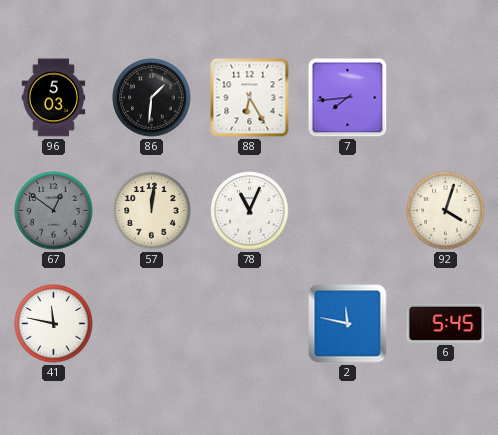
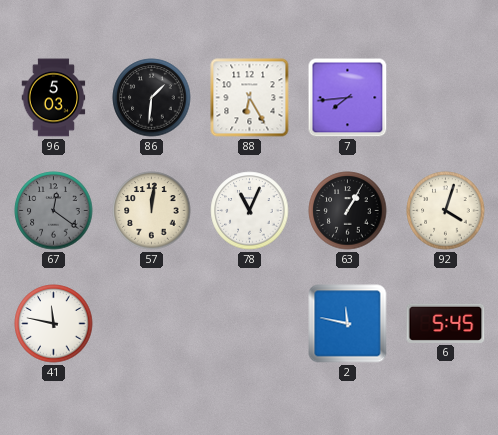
67: 12:51 -> 12:21
63: none -> 1:05
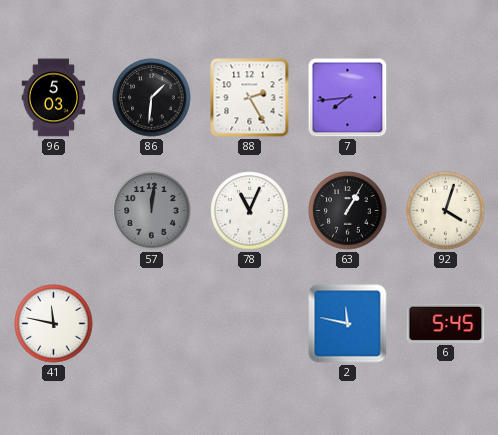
88: 6:25 -> 2:25
67: 12:21 -> none
57 dial: cream -> grey
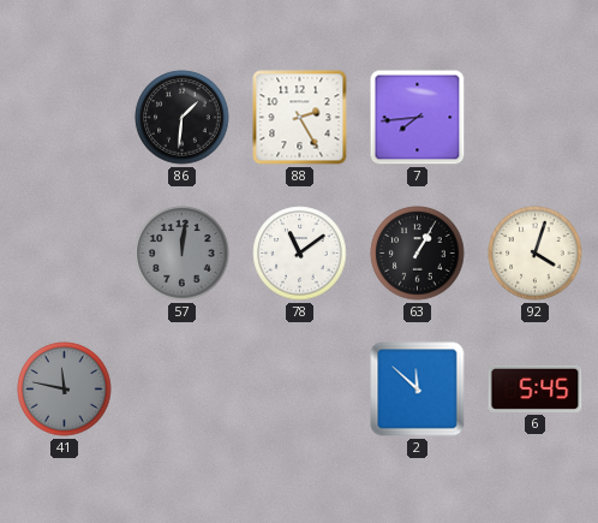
96: 5:03 -> none
78: 11:04 -> 11:09
41 dial: white -> grey
2: 11:47 -> 11:52
